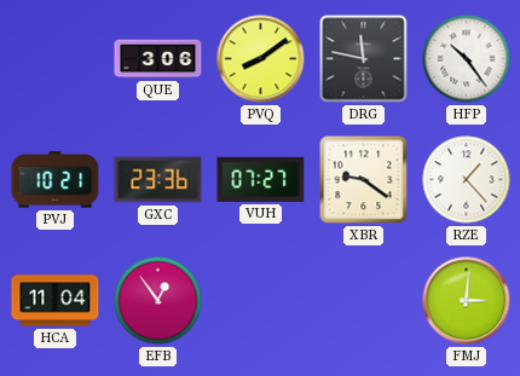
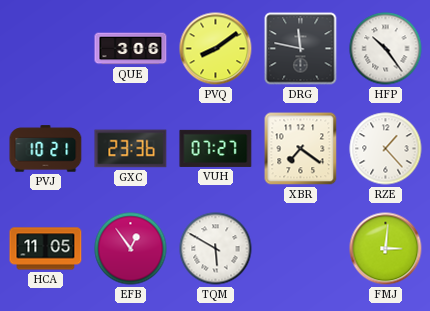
XBR: 9:21 -> 7:21
HCA: 11:04 -> 11:05
TQM: none -> 5:50
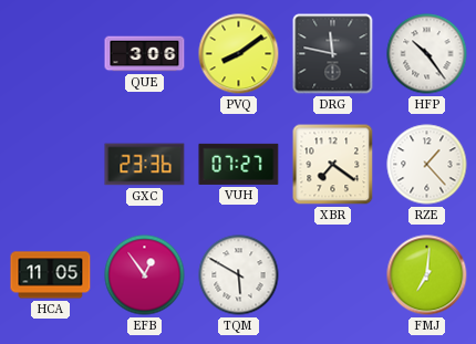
PVJ: 10:21 -> none
FMJ: 3:01 -> 7:01
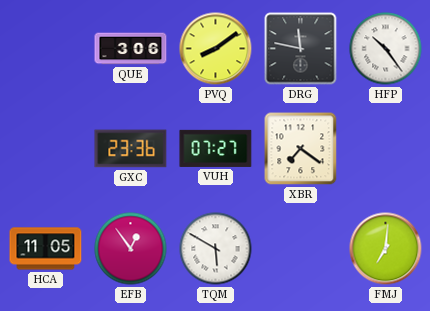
RZE: 1:23 -> none
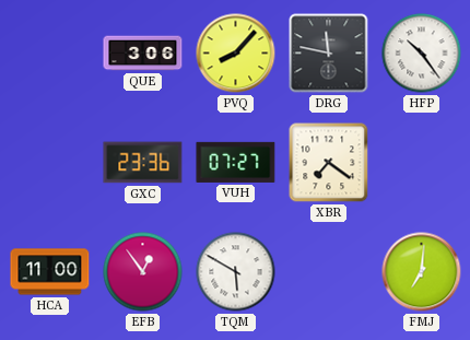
PVQ: 8:09 -> 8:07
HCA: 11:05 -> 11:00
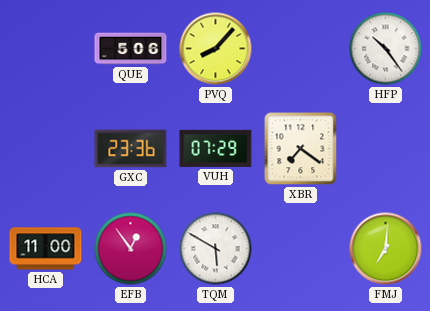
QUE: 3:06 -> 5:06
DRG: 11:47 -> none
VUH: 07:27 -> 07:29
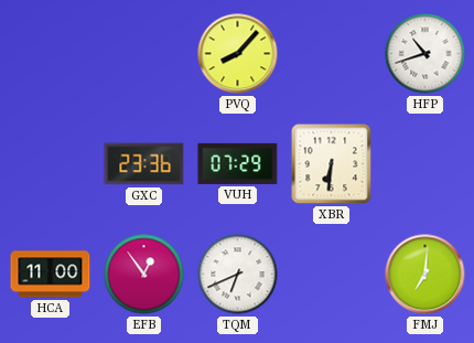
QUE: 5:06 -> none
HFP: 10:24 -> 10:42
XBR: 7:21 -> 6:31
TQM: 5:50 -> 6:41
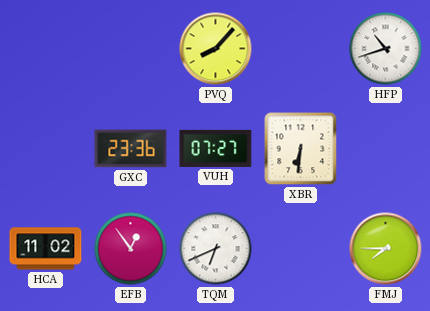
VUH: 07:29 -> 07:27
HCA: 11:00 -> 11:02
FMJ: 7:01 -> 7:45
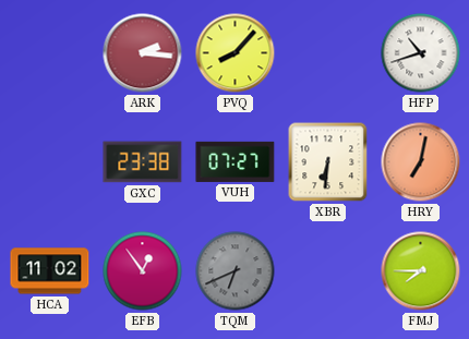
ARK: none -> 2:16
GXC: 23:36 -> 23:38
HRY: none -> 7:02
TQM dial: white -> grey
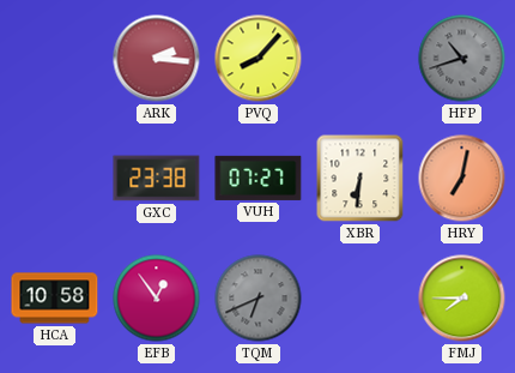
HFP dial: white -> grey
HCA: 11:02 -> 10:58
